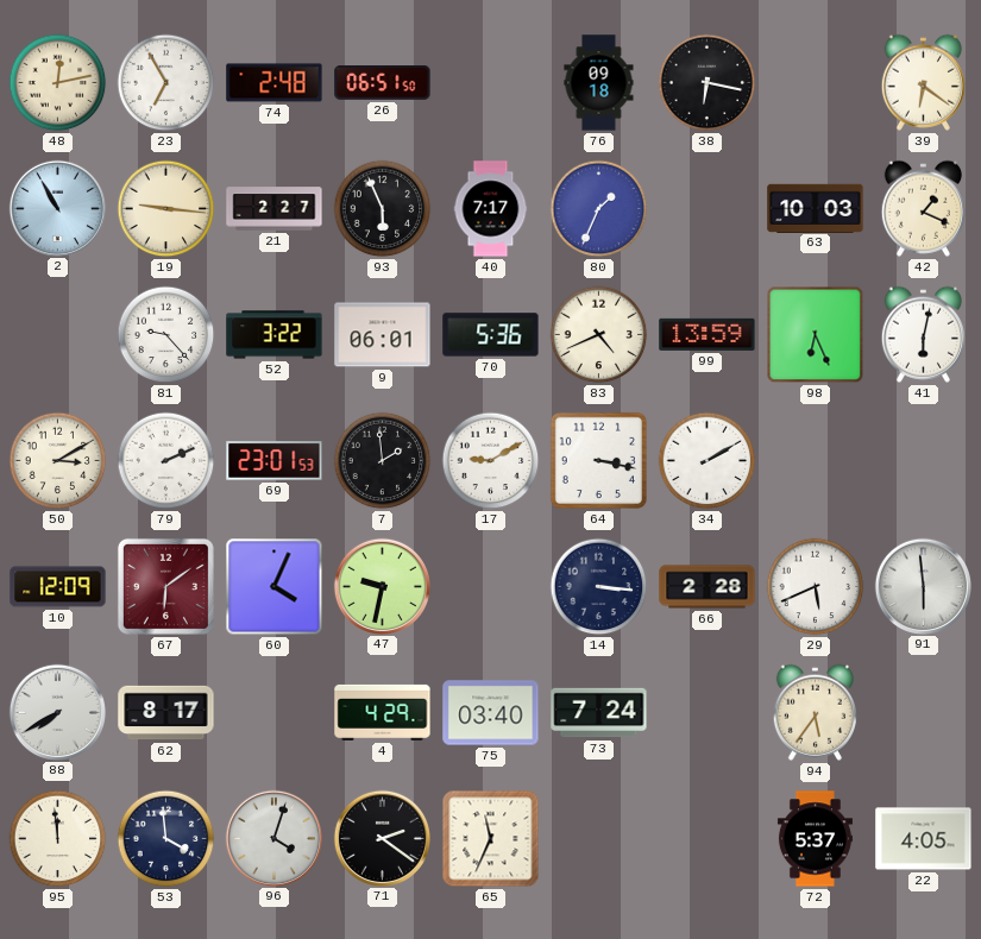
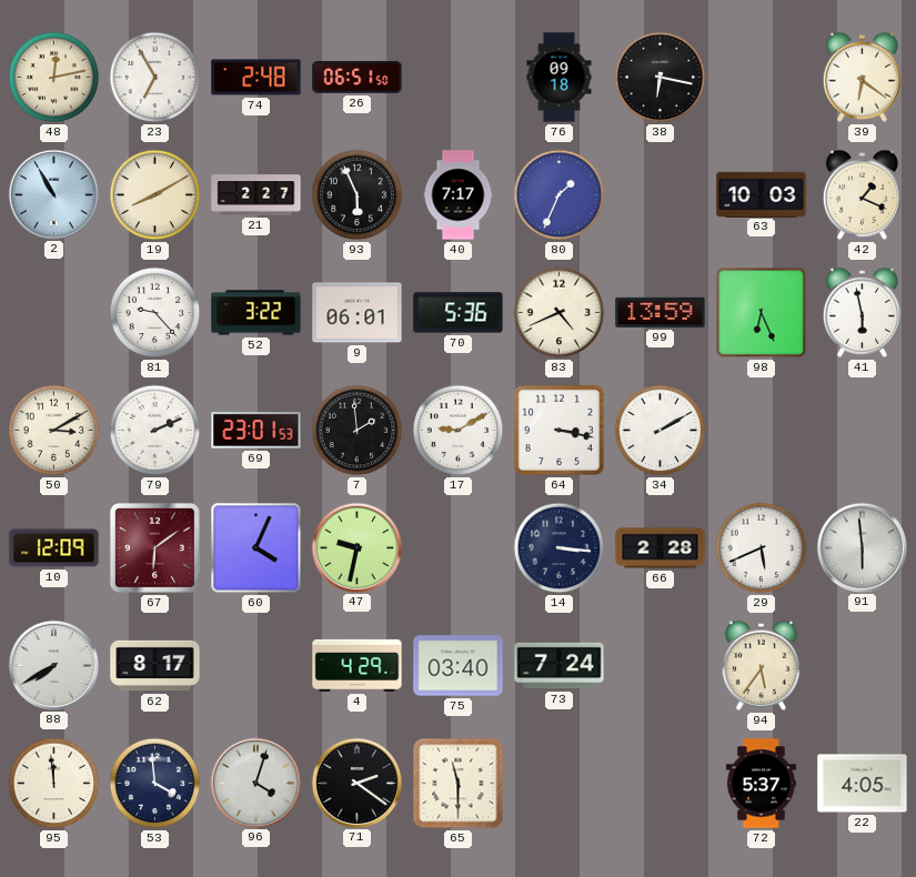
19: 9:16 -> 8:10
41: 6:02 -> 5:58
65: 11:34 -> 11:30
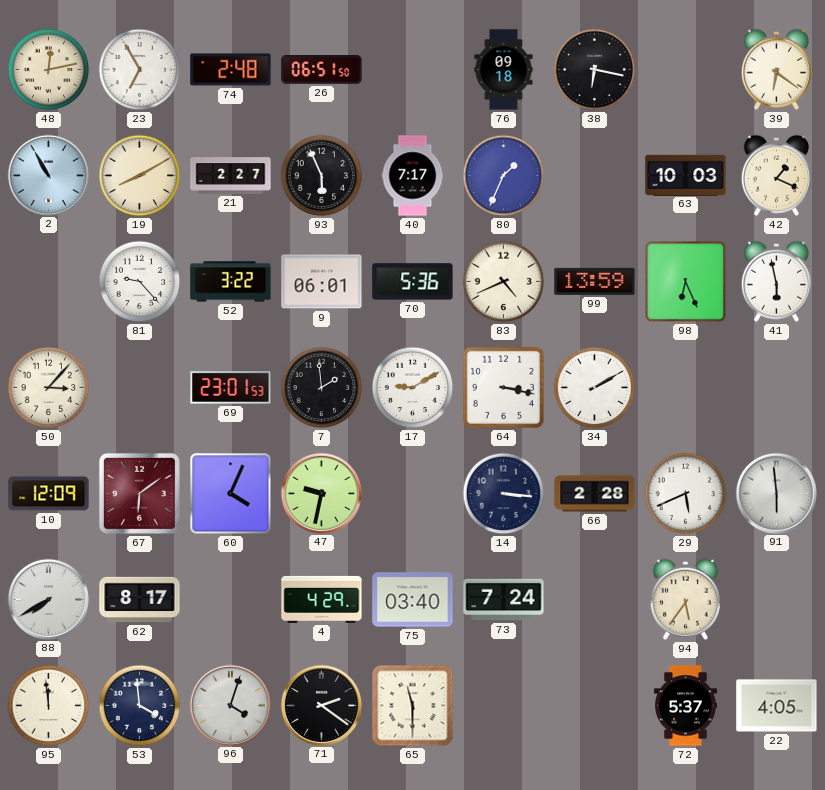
50: 3:10 -> 3:07
79: 2:11 -> none
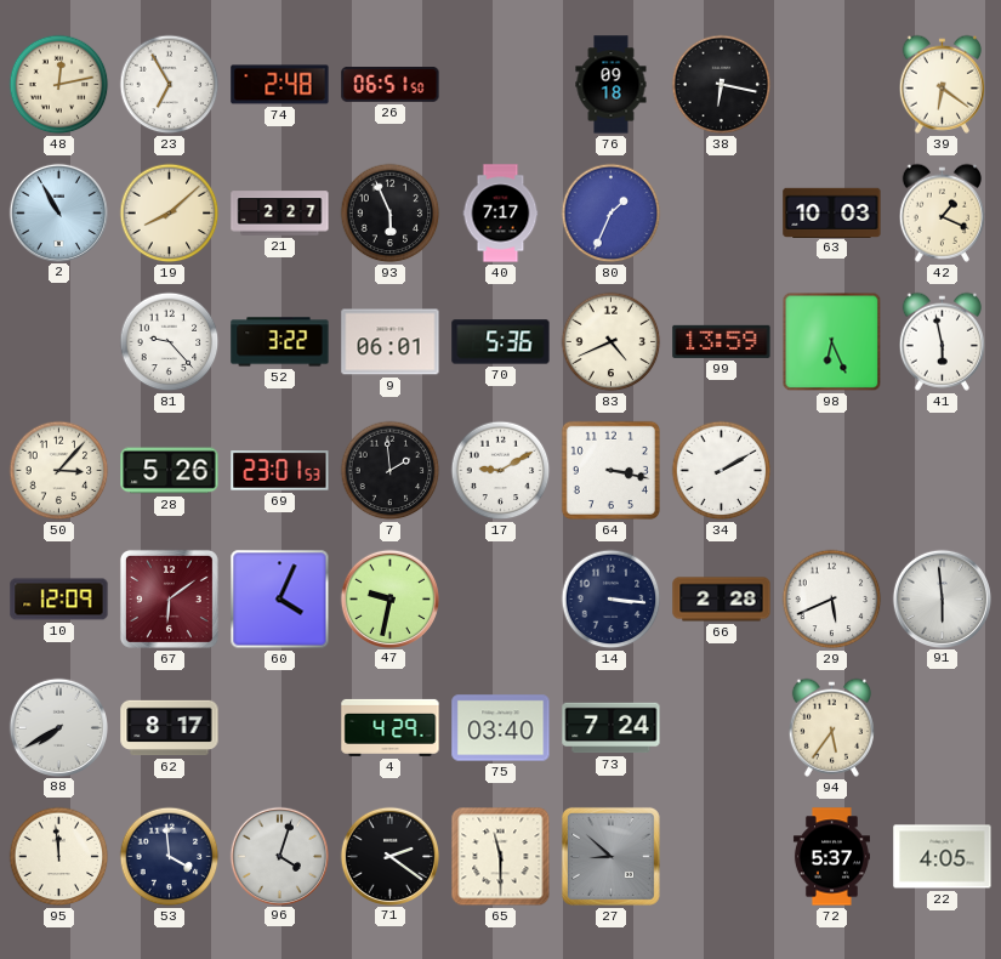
19: 8:10 -> 8:08
28: none -> 5:26
27: none -> 8:52
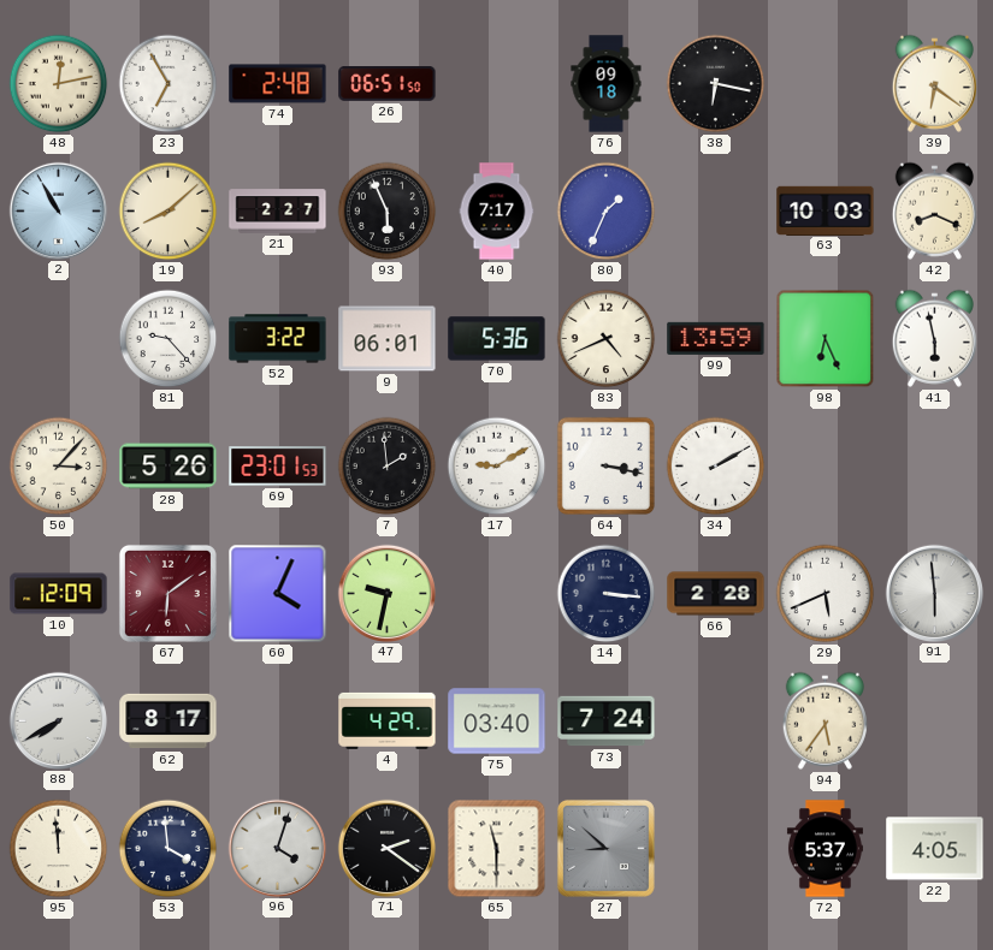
42: 1:19 -> 8:19
